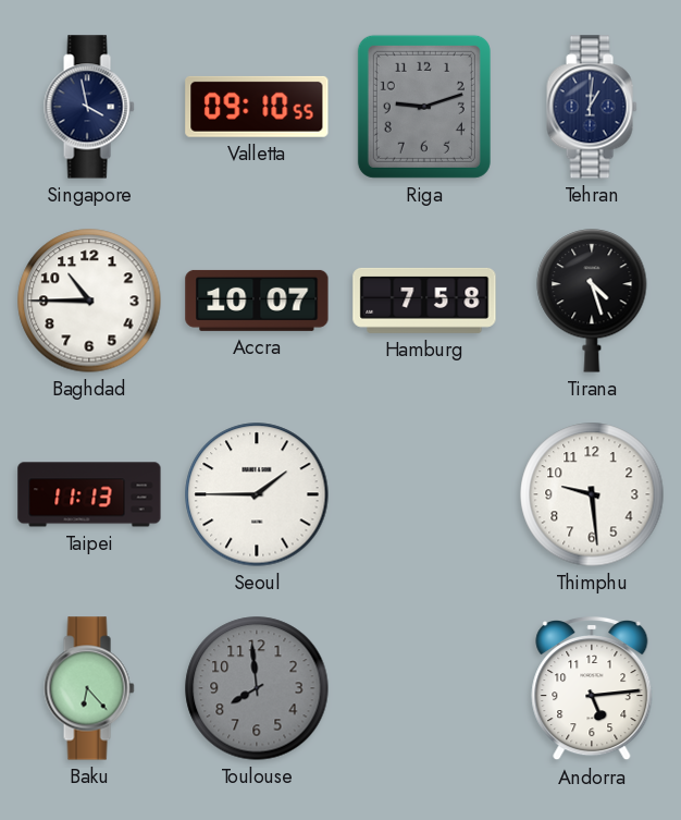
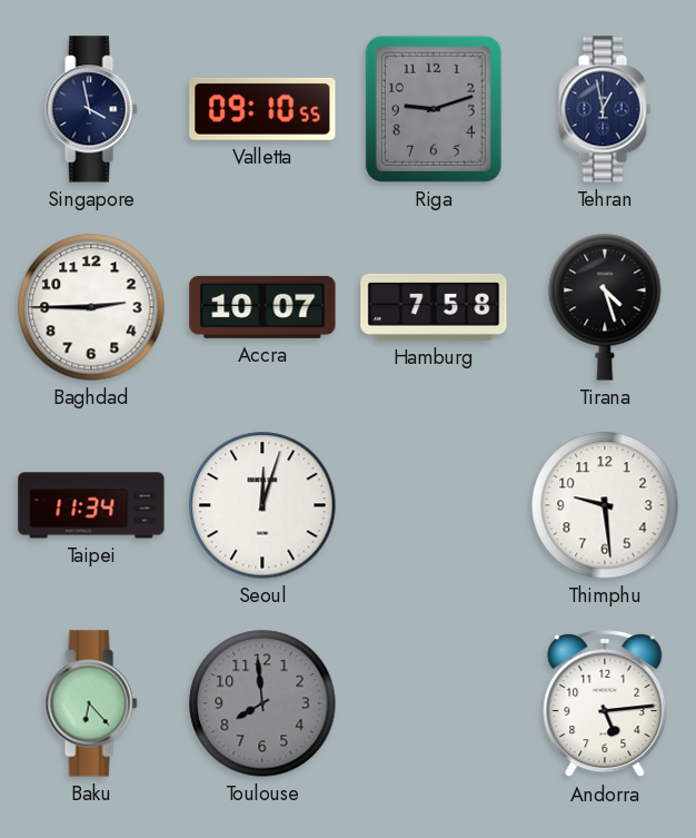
Tehran: 1:01 -> 12:58
Baghdad: 10:45 -> 2:45
Taipei: 11:13 -> 11:34
Seoul: 1:45 -> 12:03
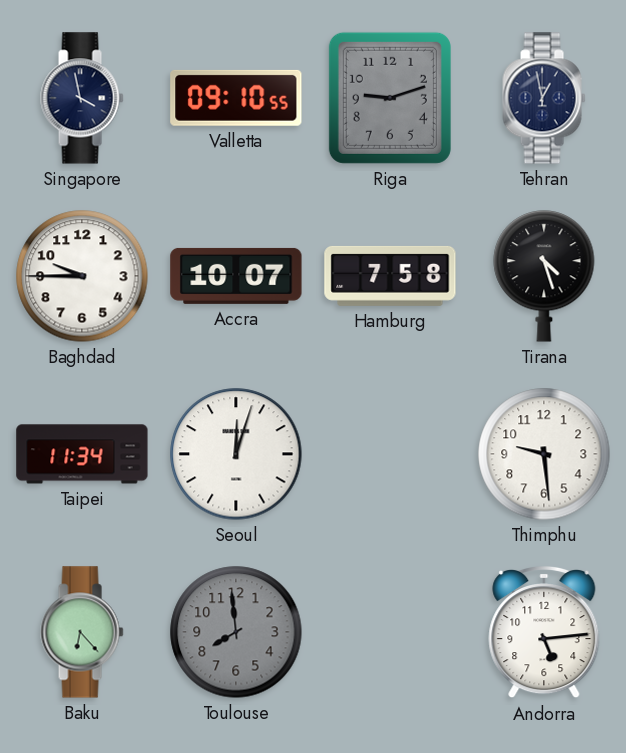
Baghdad: 2:45 -> 9:45
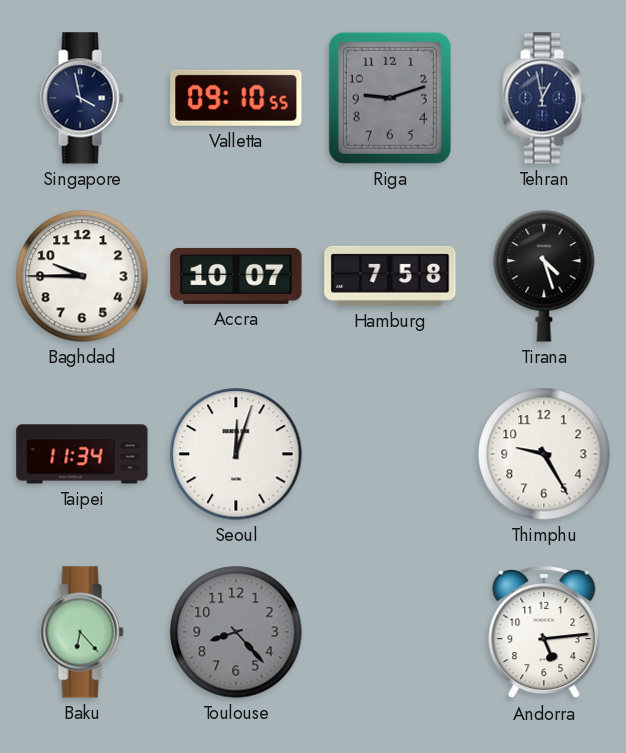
Thimphu: 9:29 -> 9:25
Toulouse: 7:59 -> 8:23
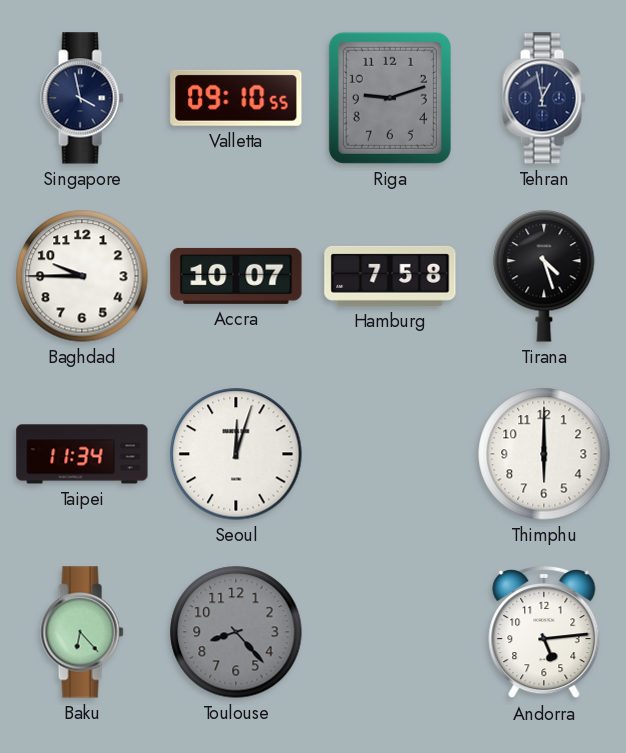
Thimphu: 9:25 -> 6:00
